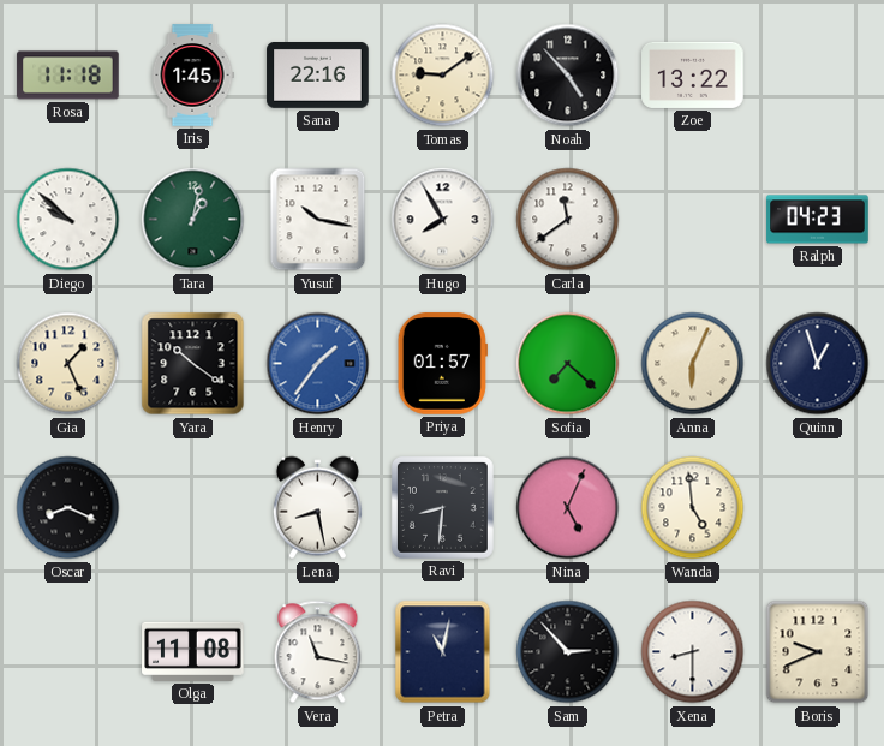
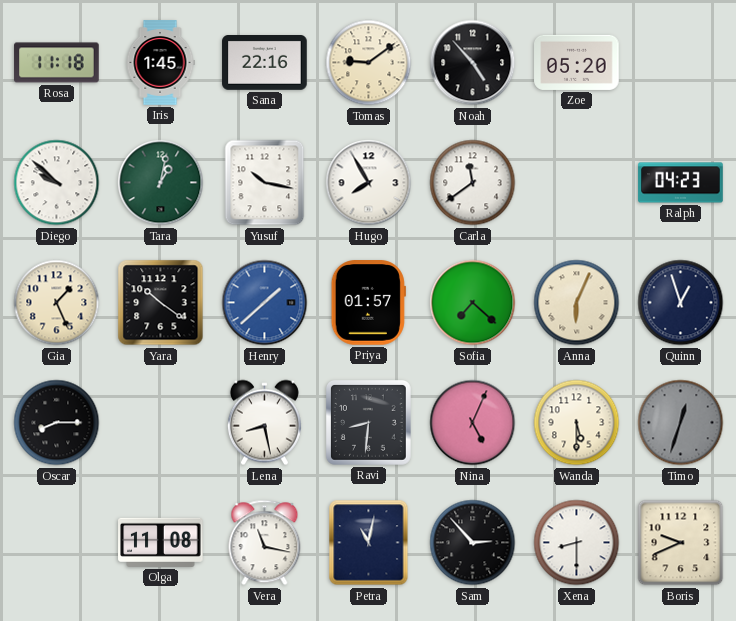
Zoe: 13:22 -> 05:20
Henry: 1:36 -> 1:38
Oscar: 8:19 -> 8:15
Wanda: 4:59 -> 5:30
Timo: none -> 12:33
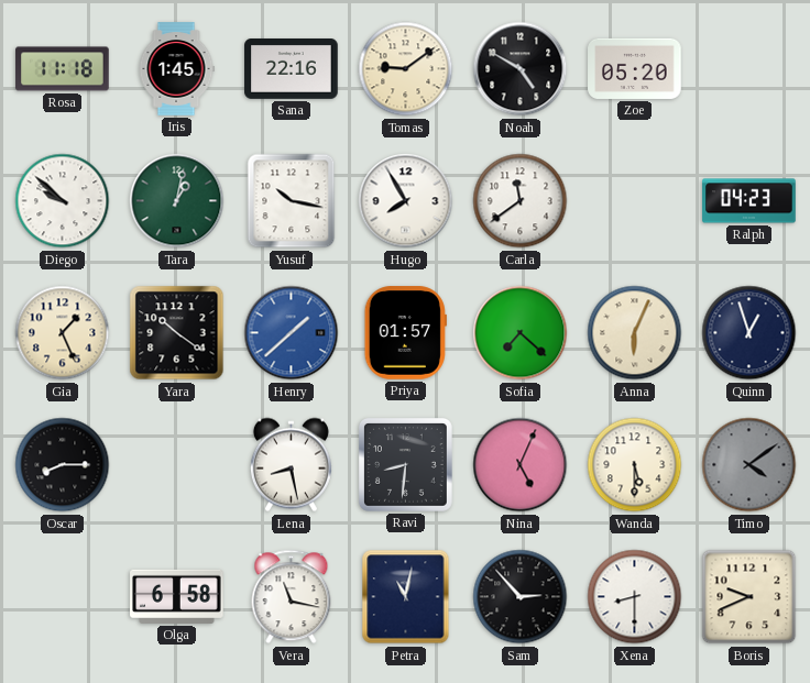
Noah: 4:53 -> 4:50
Timo: 12:33 -> 4:09
Olga: 11:08 -> 6:58
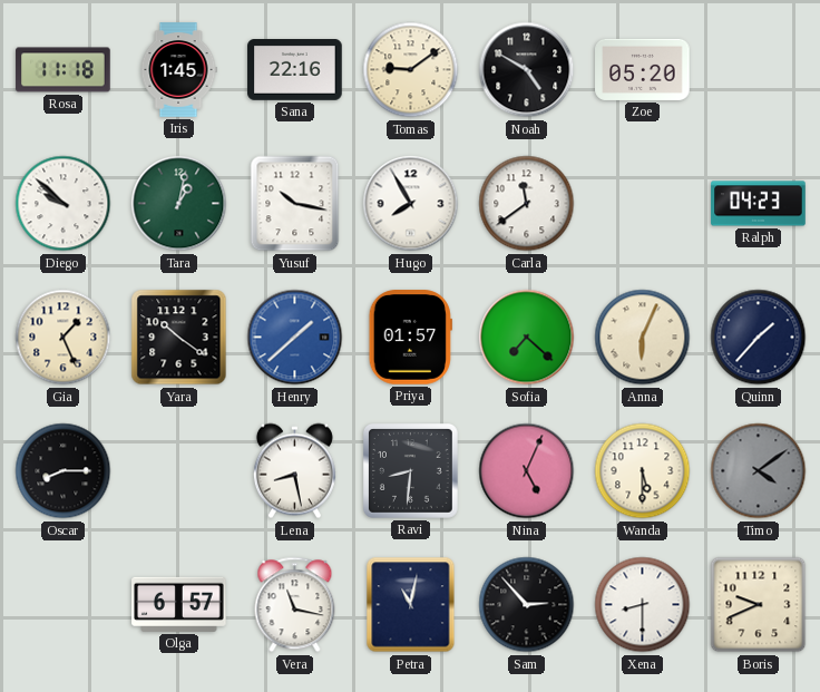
Quinn: 12:57 -> 1:37
Olga: 6:58 -> 6:57
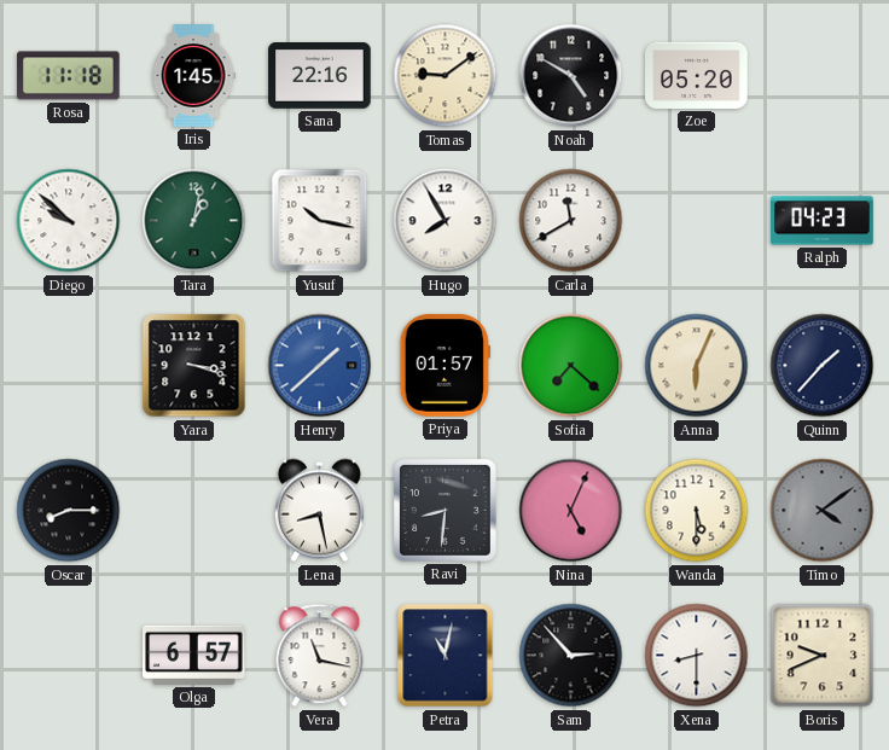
Carla: 11:39 -> 11:40
Gia: 1:26 -> none
Yara: 10:21 -> 3:18
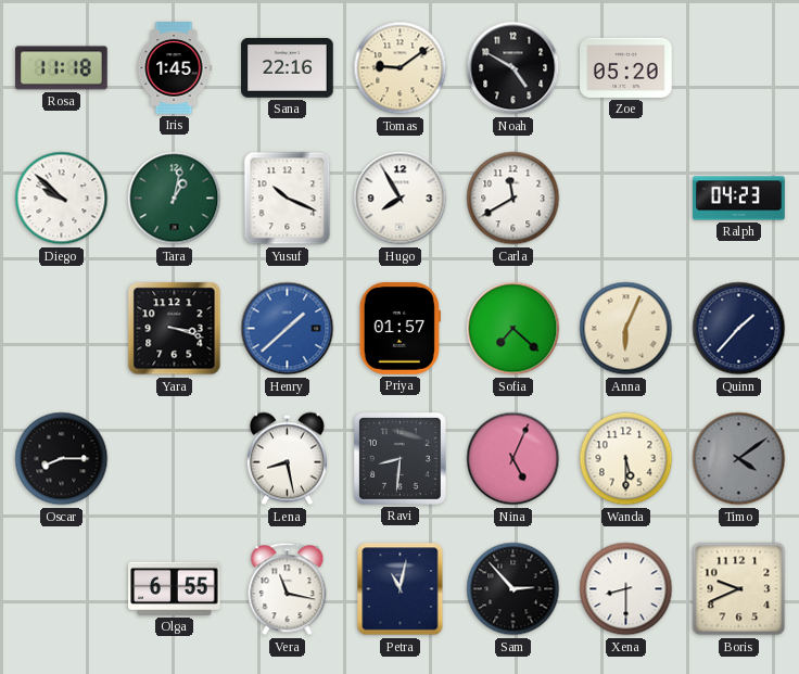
Yusuf: 10:17 -> 10:19
Olga: 6:57 -> 6:55
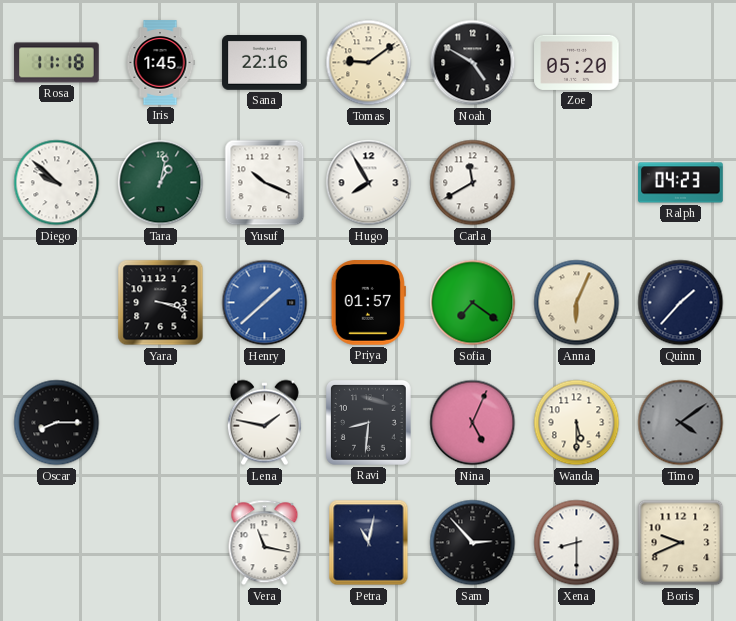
Sofia: 7:22 -> 7:21
Lena: 8:28 -> 1:47
Olga: 6:55 -> none
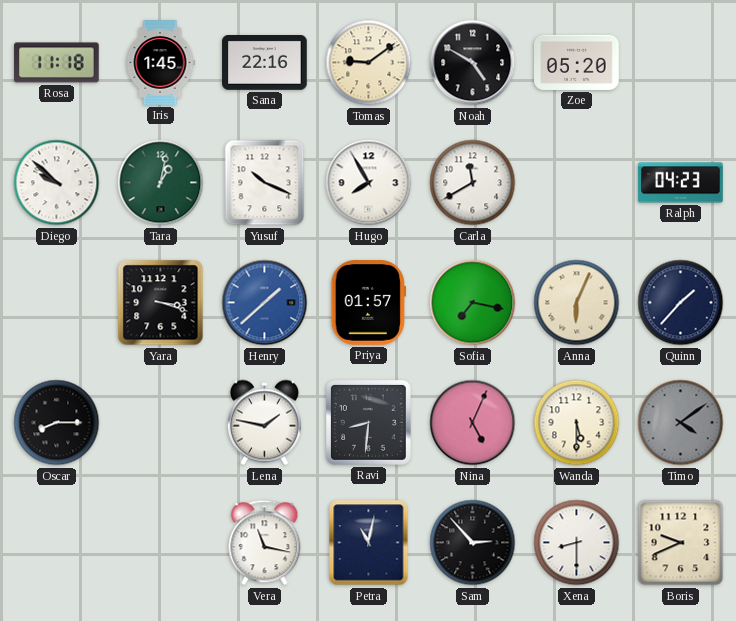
Sofia: 7:21 -> 7:17
